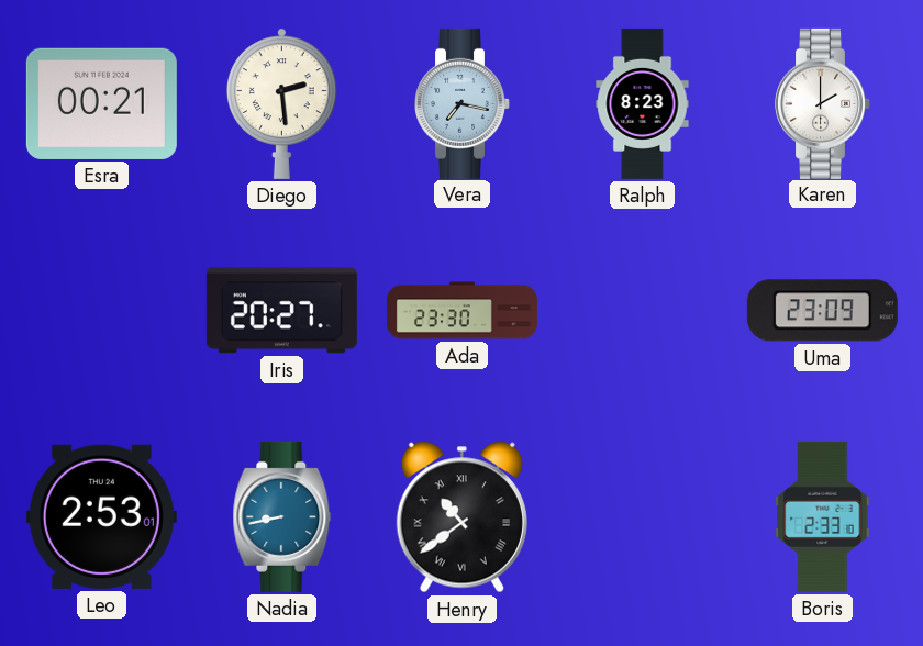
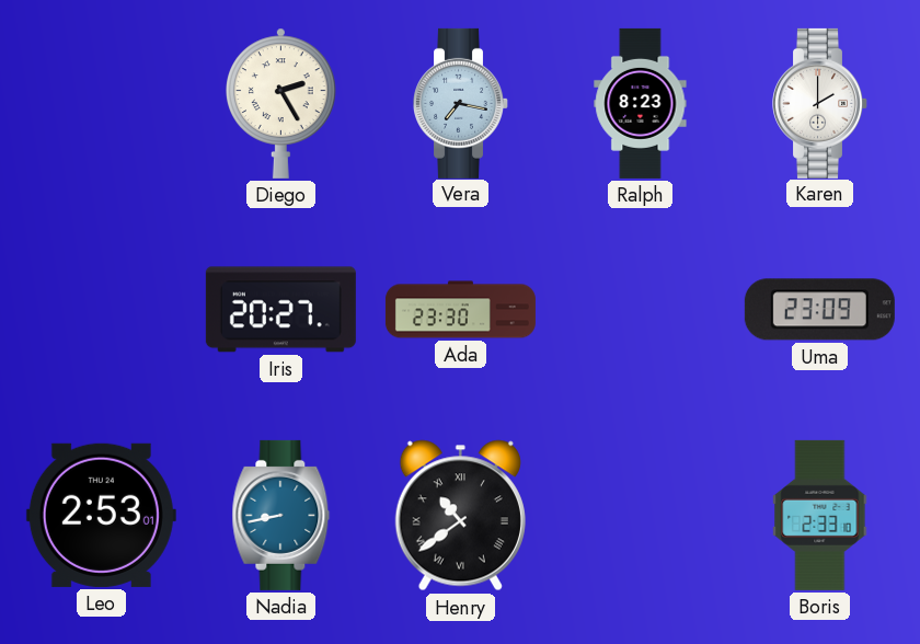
Esra: 00:21 -> none
Diego: 2:29 -> 2:25
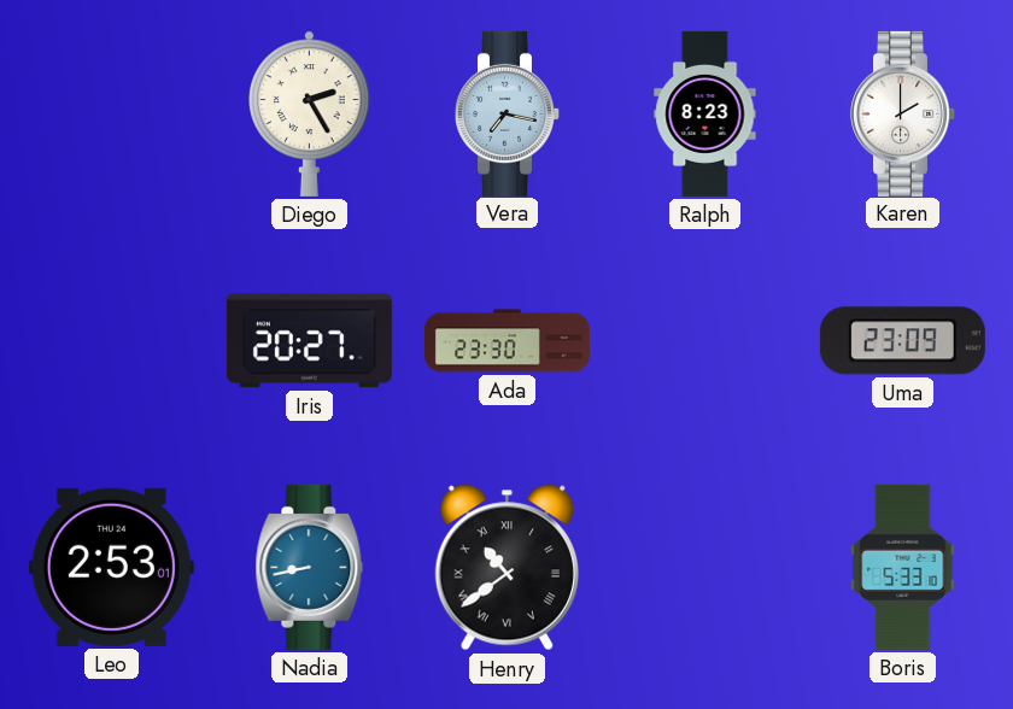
Boris: 2:33 -> 5:33
